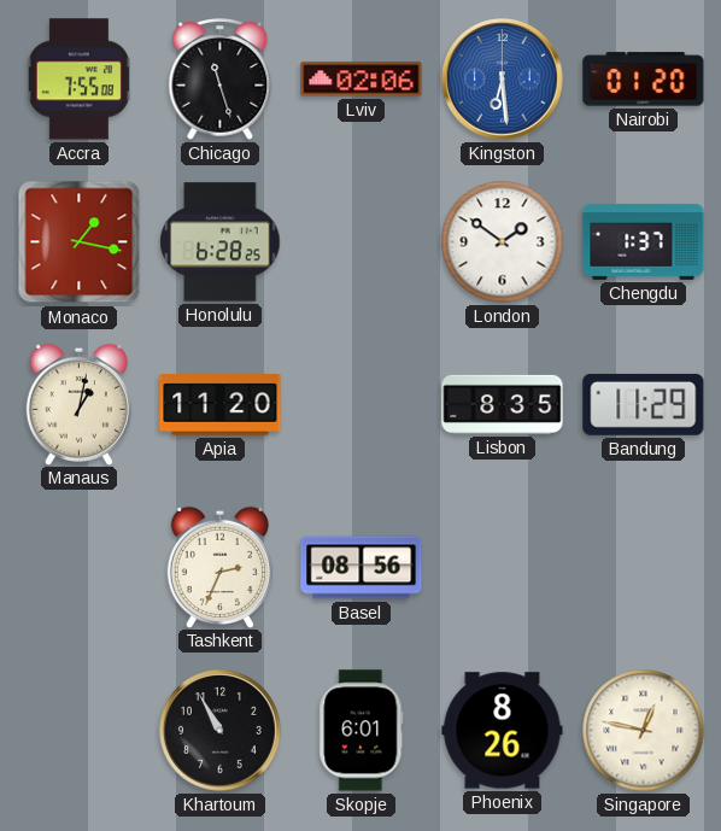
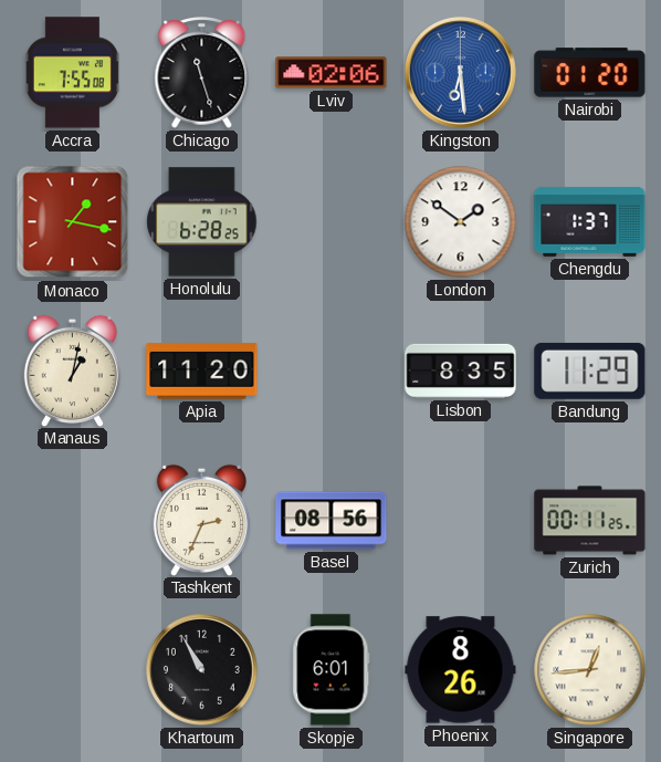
Zurich: none -> 00:11
Singapore: 12:47 -> 12:44
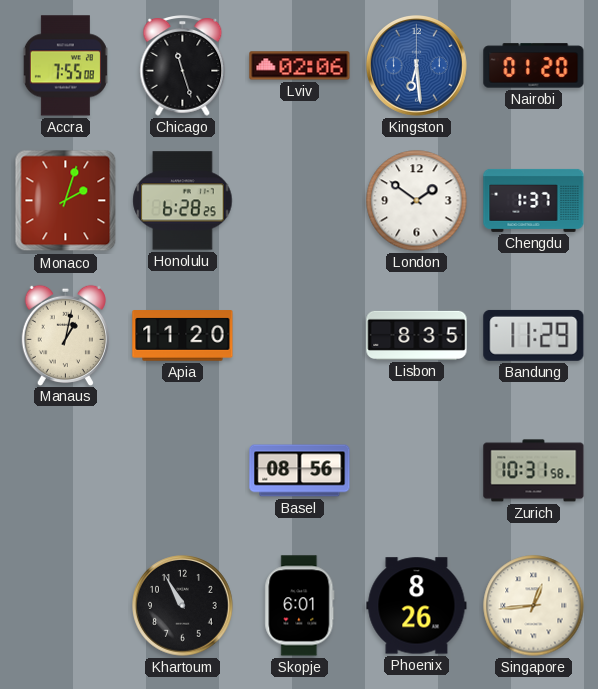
Monaco: 1:17 -> 2:03
Tashkent: 2:34 -> none
Zurich: 00:11 -> 10:31
